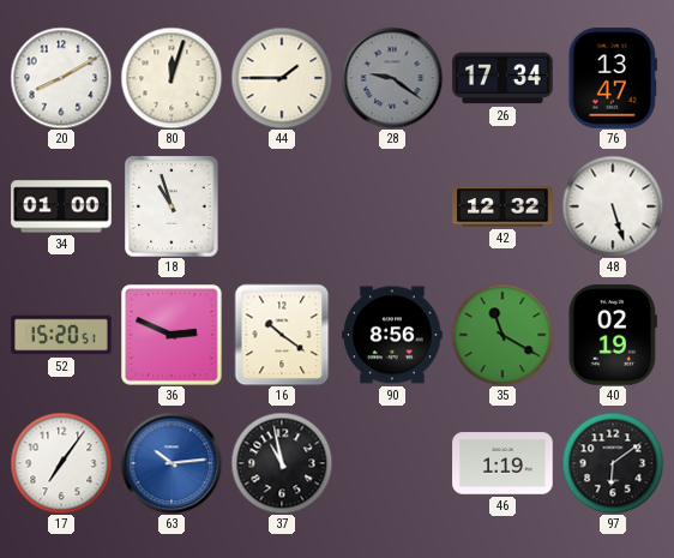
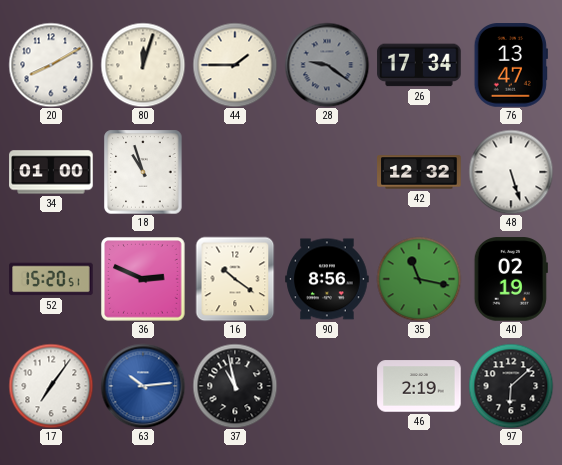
35: 11:20 -> 11:17
46: 1:19 -> 2:19
97: 6:09 -> 6:08
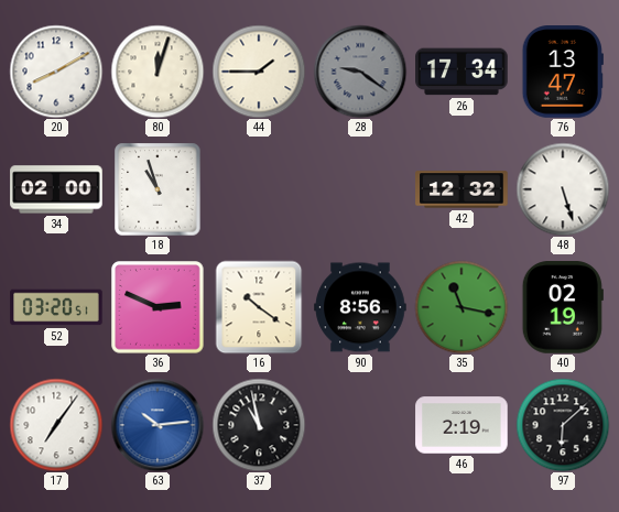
34: 01:00 -> 02:00
52: 15:20 -> 03:20
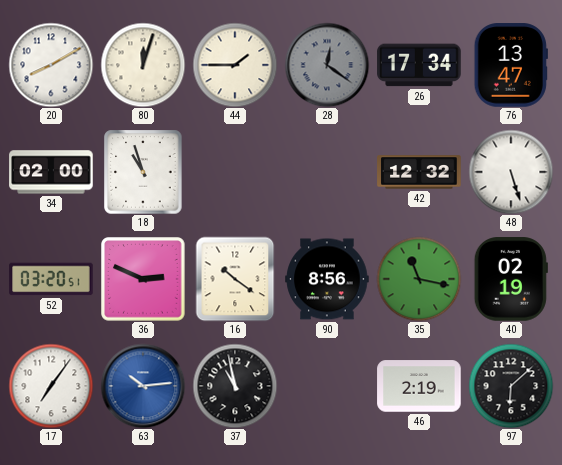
28: 9:21 -> 12:21
